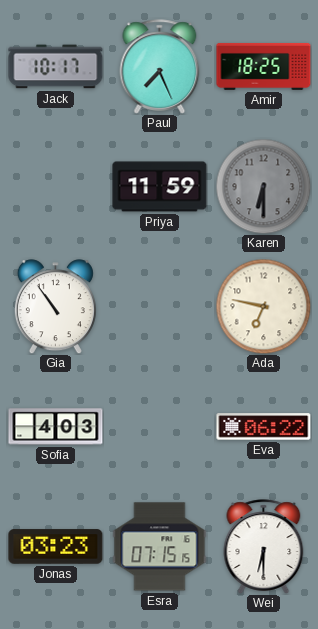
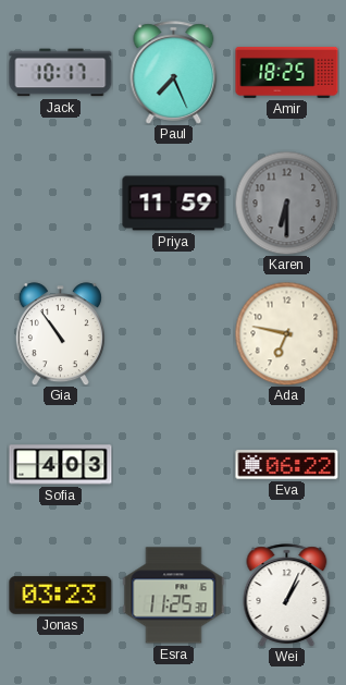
Esra: 07:15 -> 11:25
Wei: 6:30 -> 1:04
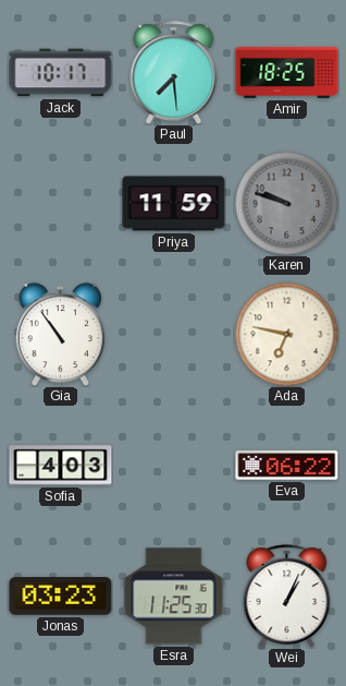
Paul: 7:26 -> 7:29
Karen: 6:30 -> 9:48
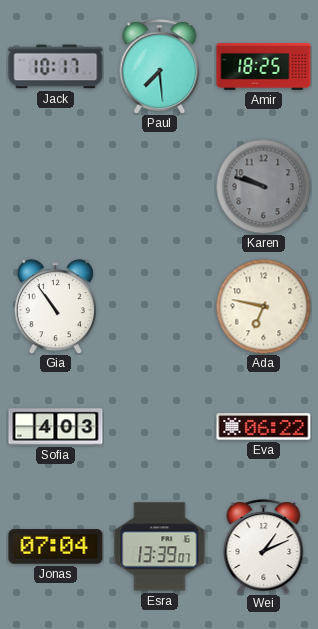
Priya: 11:59 -> none
Jonas: 03:23 -> 07:04
Esra: 11:25 -> 13:39
Wei: 1:04 -> 1:11
